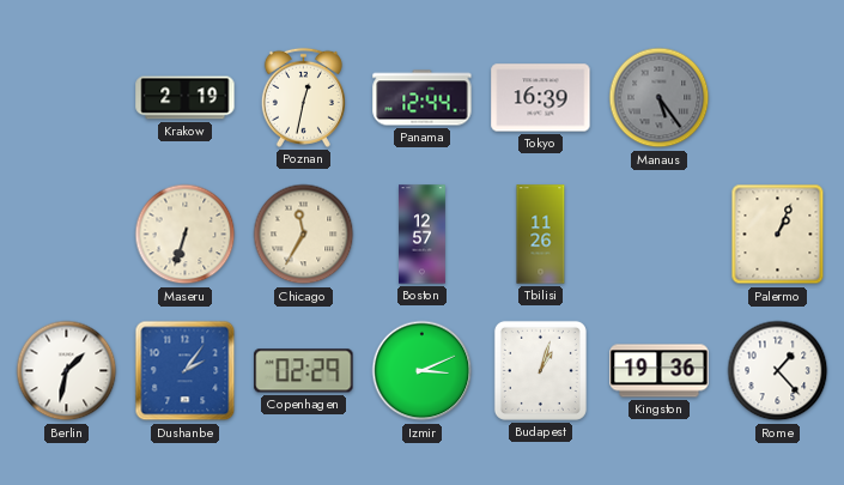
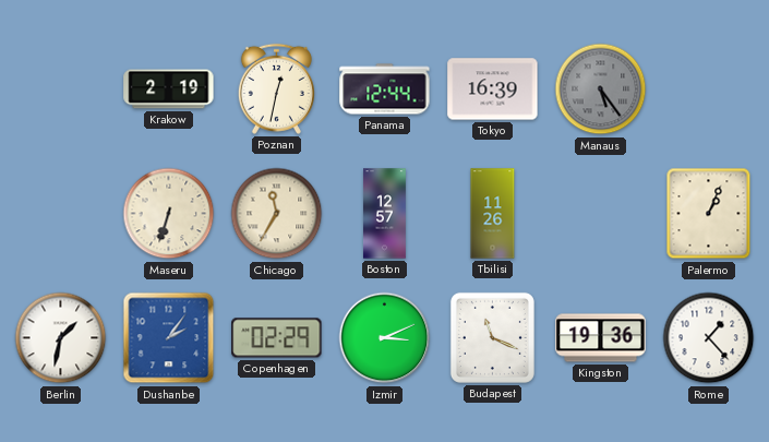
Budapest: 1:03 -> 11:19
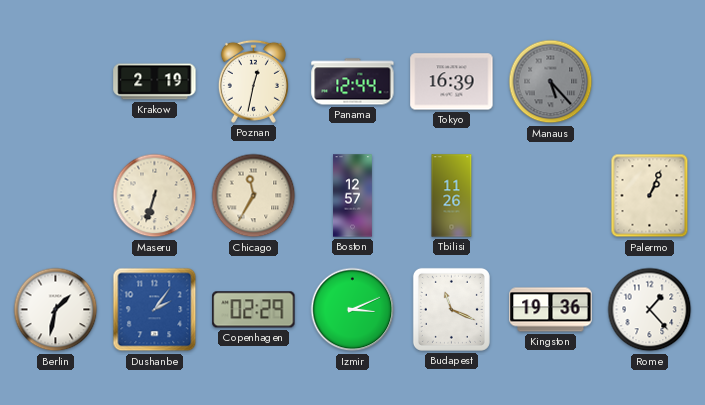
Manaus: 5:24 -> 5:23
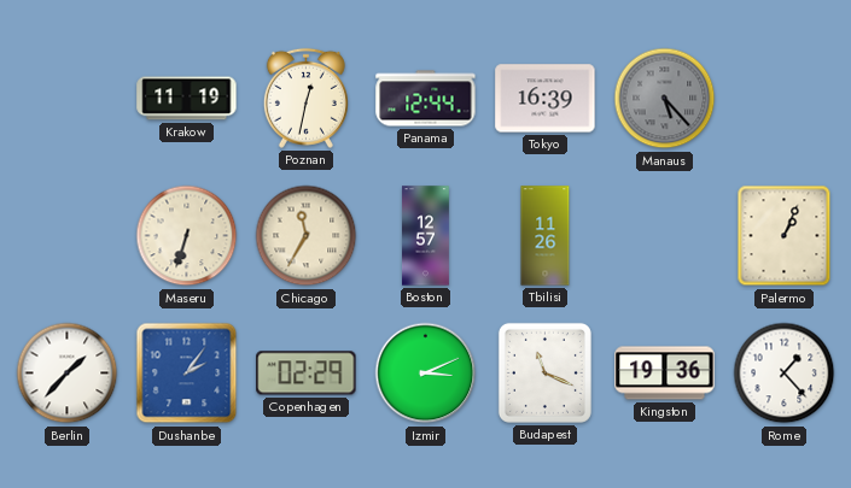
Krakow: 2:19 -> 11:19
Berlin: 1:32 -> 1:37
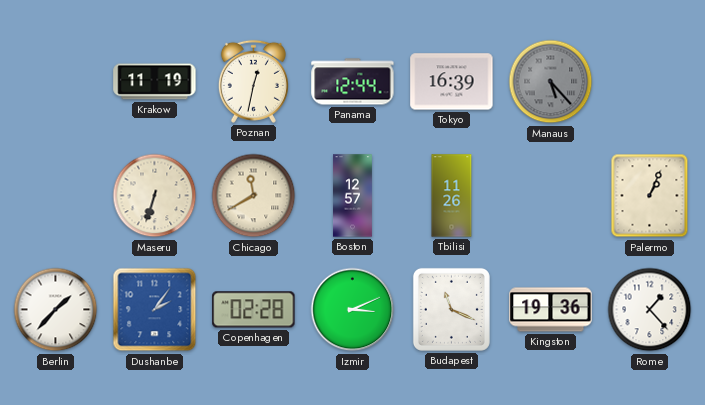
Chicago: 11:35 -> 11:40
Copenhagen: 02:29 -> 02:28
